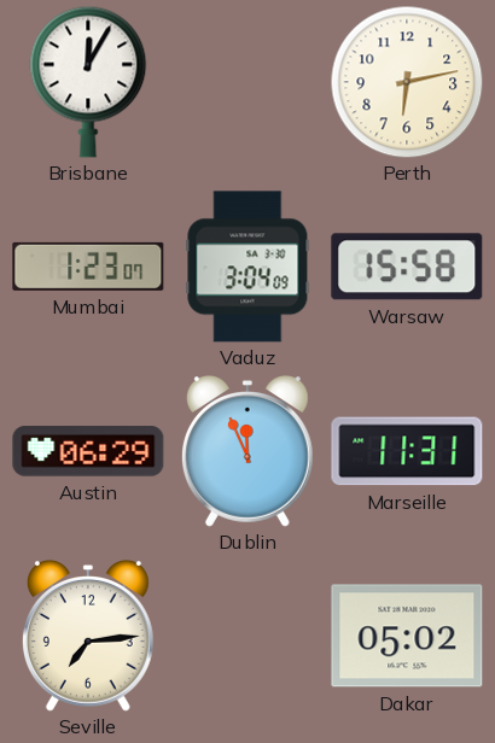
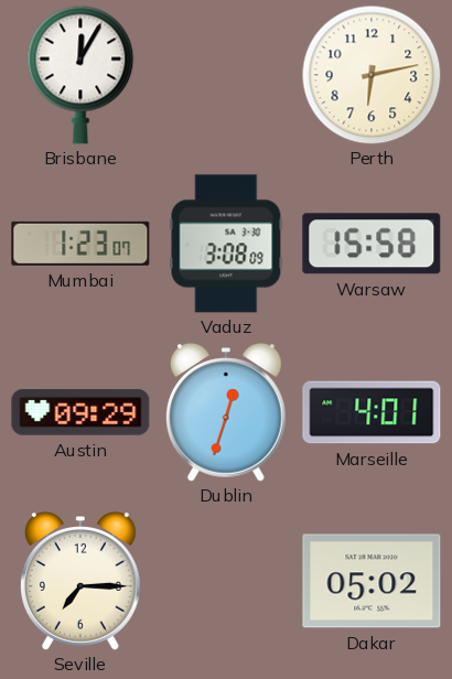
Vaduz: 3:04 -> 3:08
Austin: 06:29 -> 09:29
Dublin: 11:56 -> 12:33
Marseille: 11:31 -> 4:01
Seville: 7:14 -> 7:15
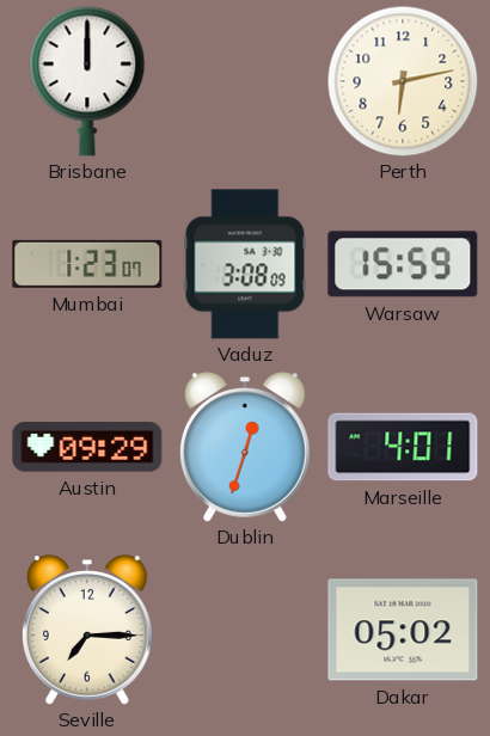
Brisbane: 12:05 -> 12:00
Warsaw: 15:58 -> 15:59
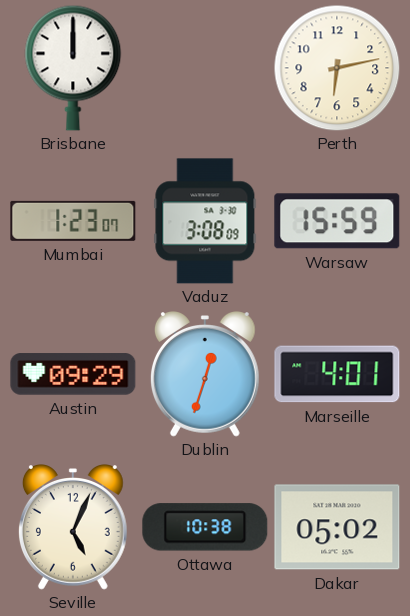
Seville: 7:15 -> 5:04
Ottawa: none -> 10:38
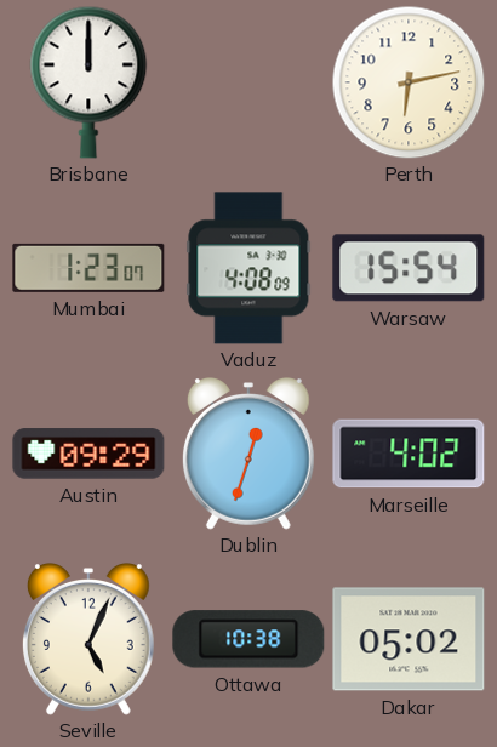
Vaduz: 3:08 -> 4:08
Warsaw: 15:59 -> 15:54
Marseille: 4:01 -> 4:02
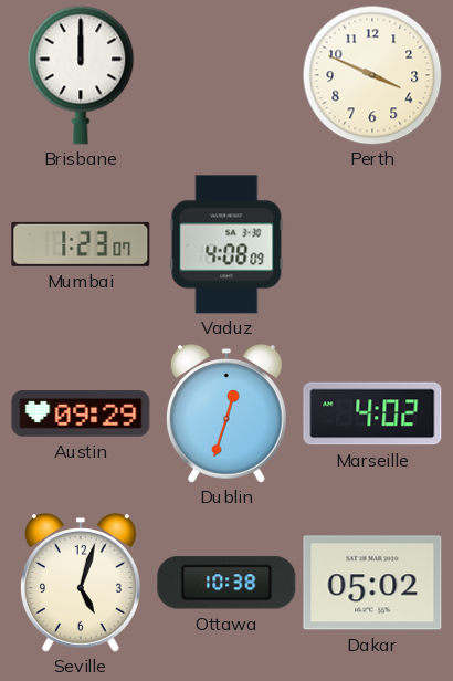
Perth: 6:13 -> 3:49
Warsaw: 15:54 -> none
Seville: 5:04 -> 5:03
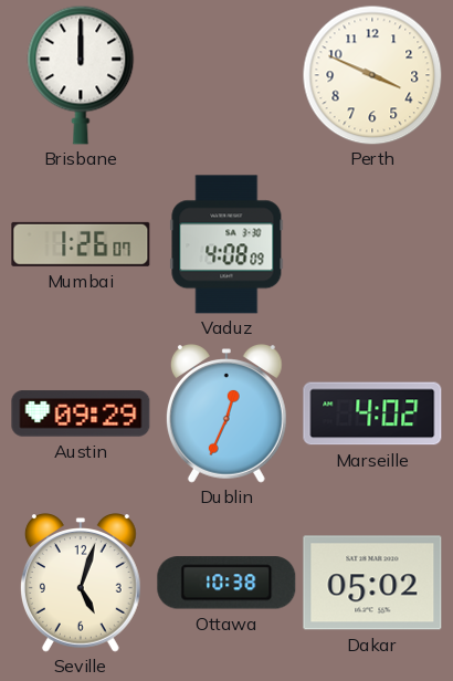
Mumbai: 1:23 -> 1:26
Dublin: 12:33 -> 12:34
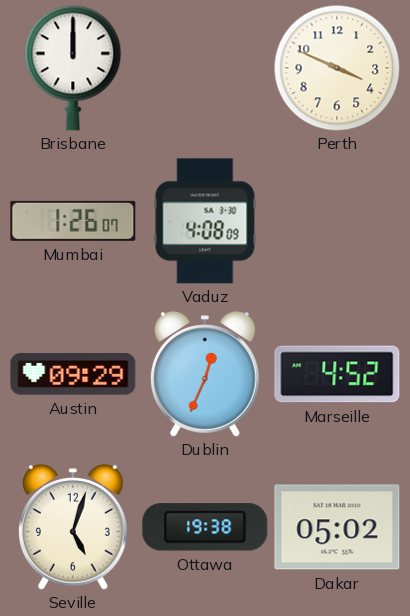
Marseille: 4:02 -> 4:52
Ottawa: 10:38 -> 19:38
